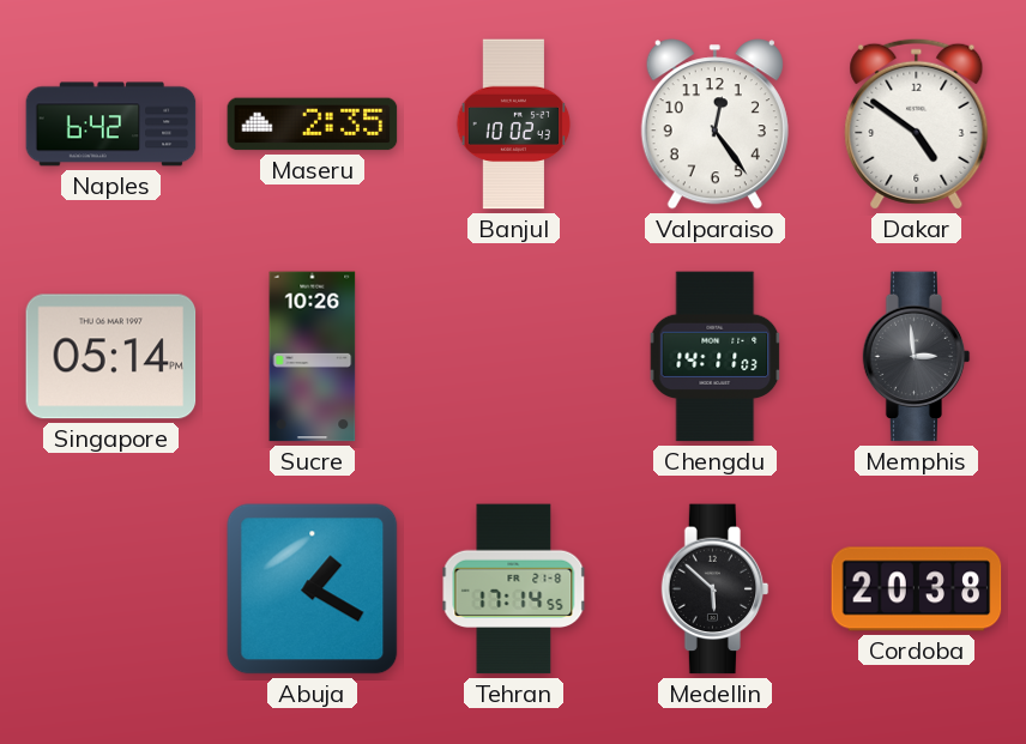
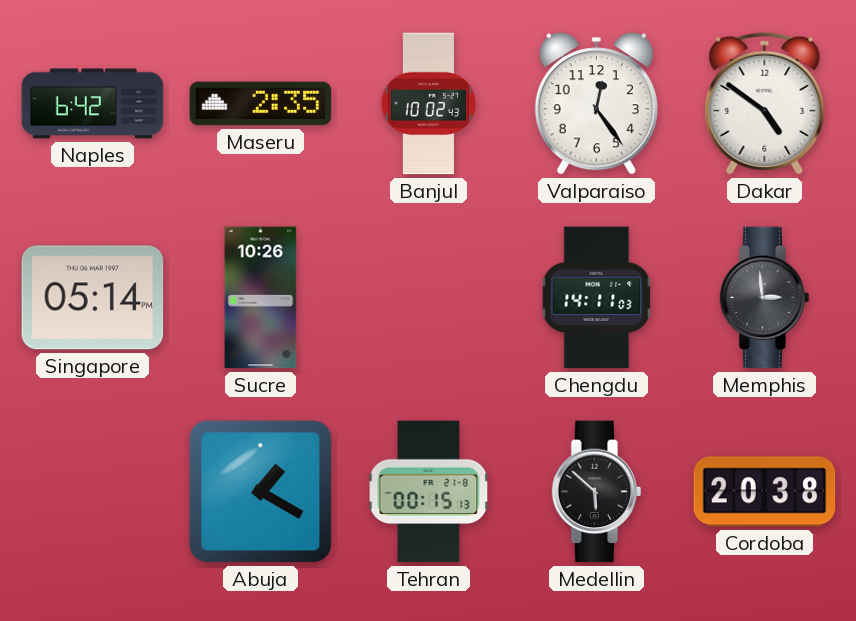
Tehran: 17:14 -> 00:15
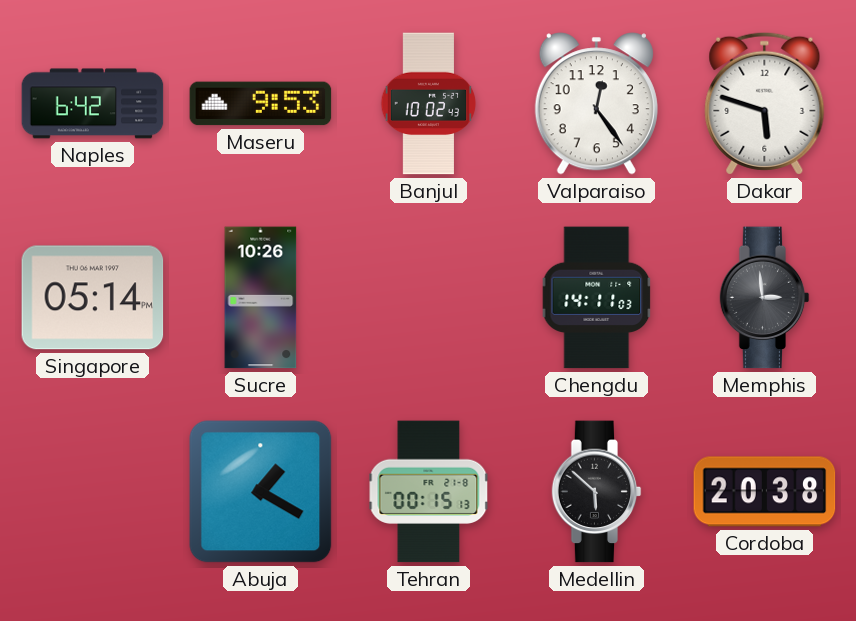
Maseru: 2:35 -> 9:53
Dakar: 4:51 -> 5:48
